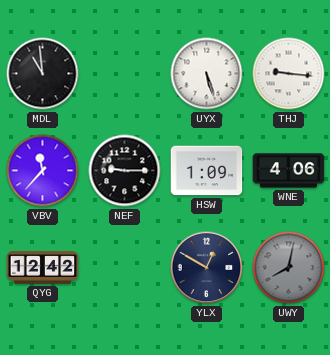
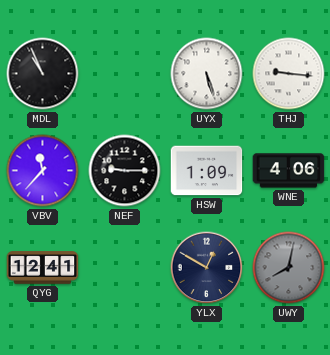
MDL: 10:59 -> 10:56
QYG: 12:42 -> 12:41
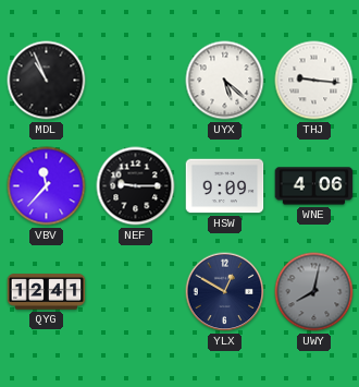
UYX: 5:27 -> 5:22
HSW: 1:09 -> 9:09
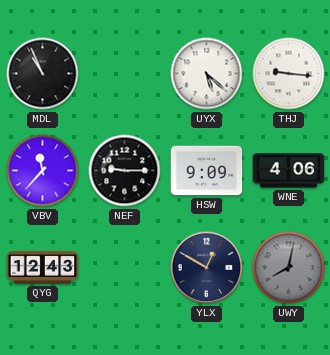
QYG: 12:41 -> 12:43
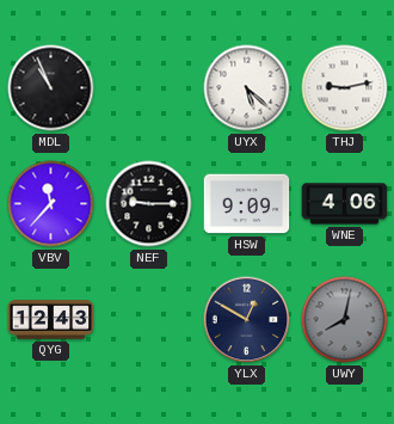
THJ: 9:16 -> 9:13
